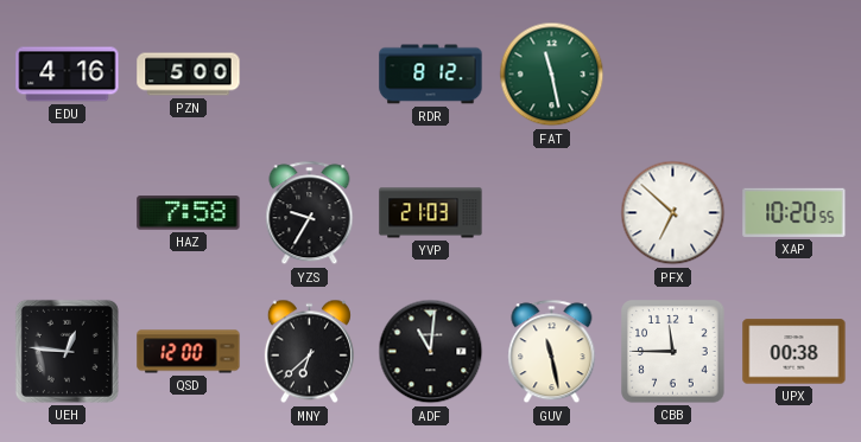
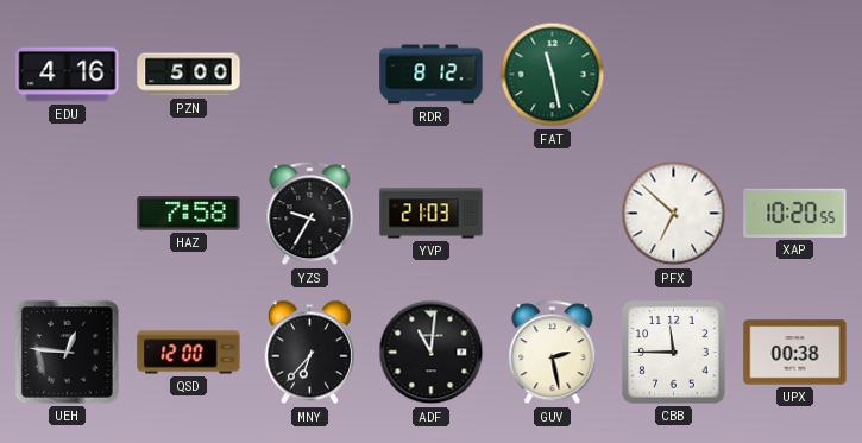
MNY: 6:38 -> 6:37
GUV: 11:28 -> 2:28
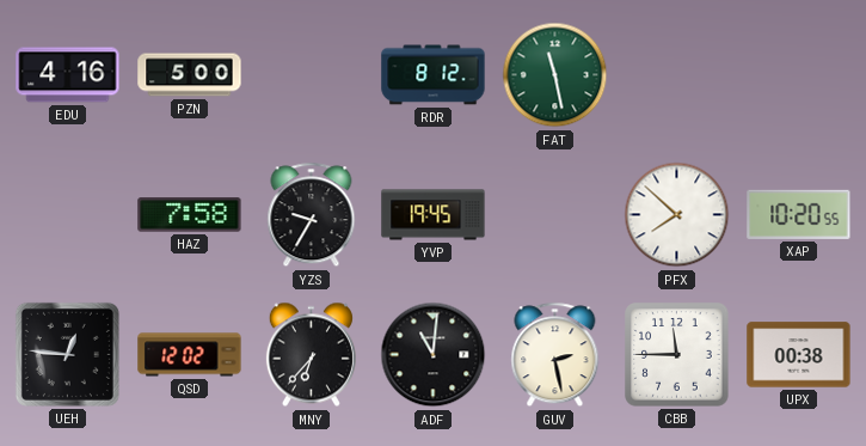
YVP: 21:03 -> 19:45
PFX: 6:52 -> 7:52
QSD: 12:00 -> 12:02
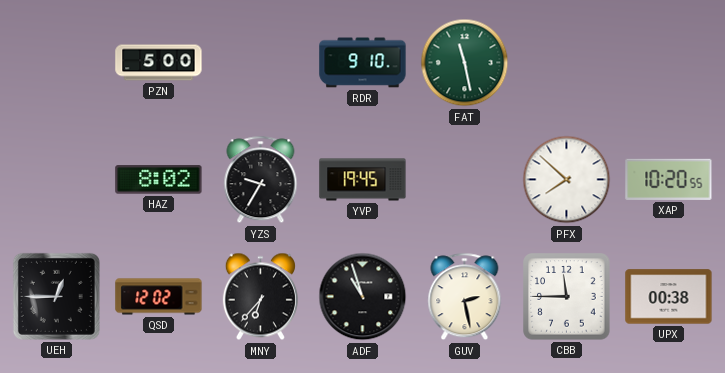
EDU: 4:16 -> none
RDR: 8:12 -> 9:10
HAZ: 7:58 -> 8:02
UEH: 12:46 -> 12:45
ADF: 11:01 -> 10:57
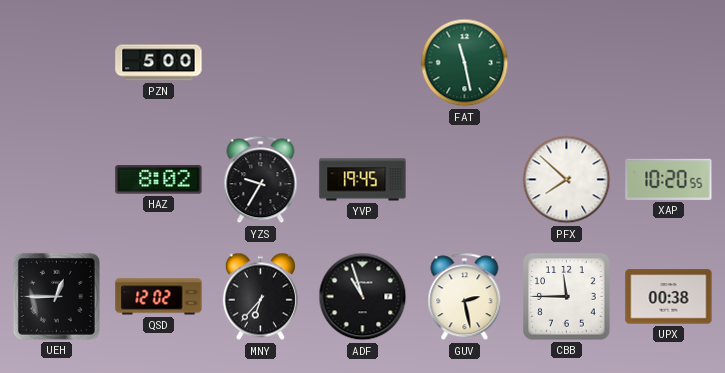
RDR: 9:10 -> none
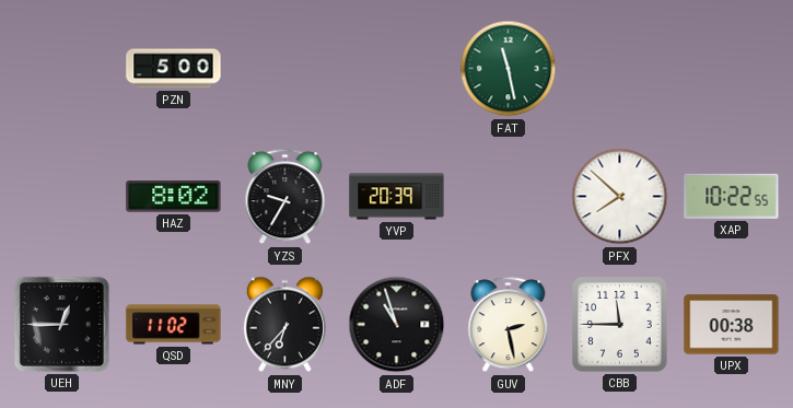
YVP: 19:45 -> 20:39
XAP: 10:20 -> 10:22
QSD: 12:02 -> 11:02
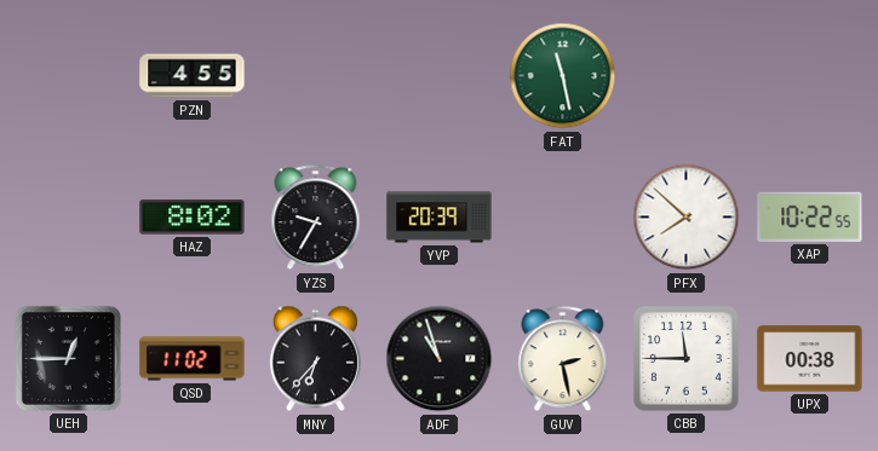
PZN: 5:00 -> 4:55
